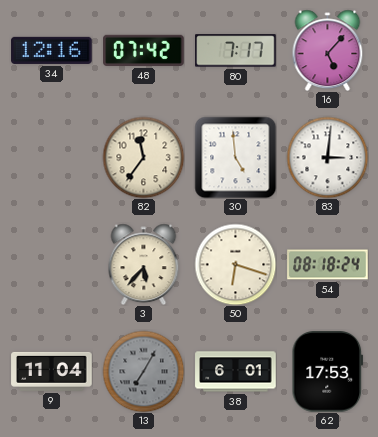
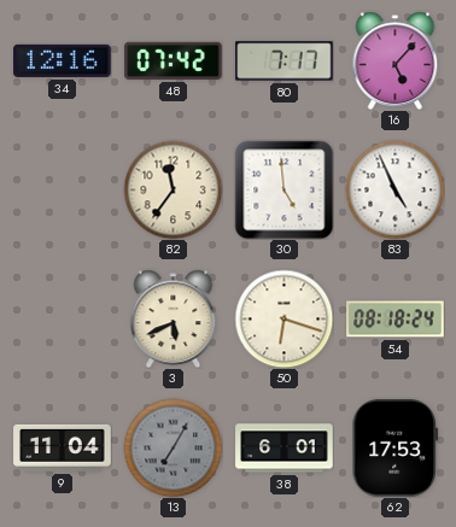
83: 3:01 -> 4:56
3: 5:37 -> 5:41
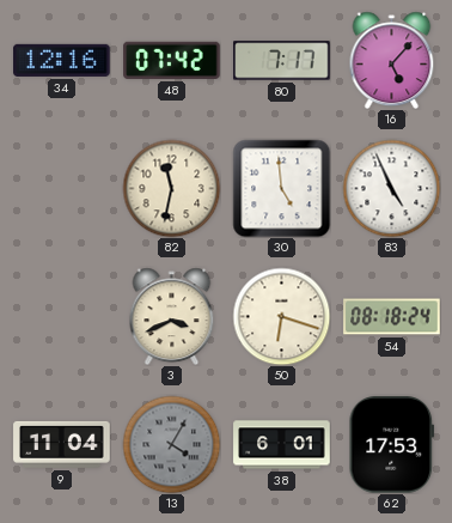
82: 11:36 -> 11:32
3: 5:41 -> 3:41
13: 7:05 -> 4:05
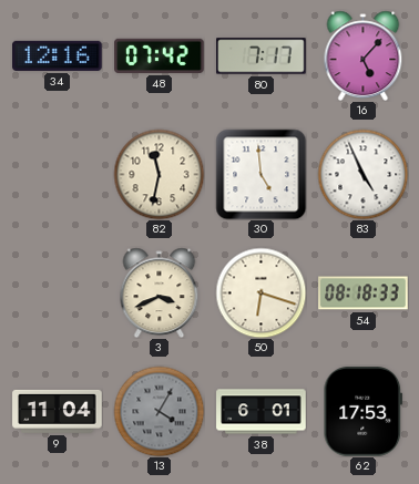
54: 08:18:24 -> 08:18:33
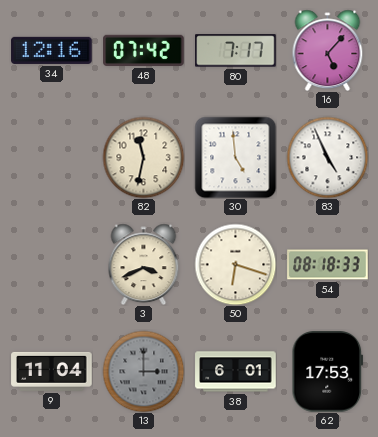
13: 4:05 -> 3:00
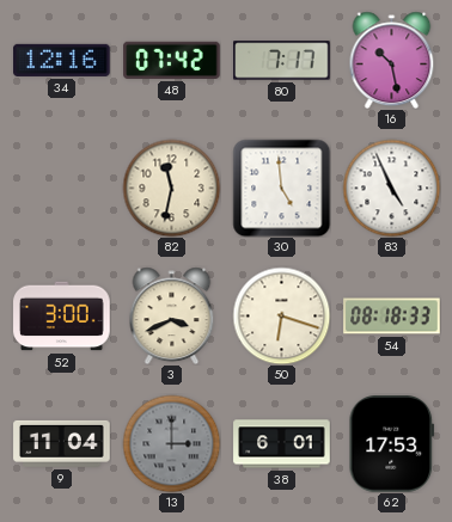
16: 5:07 -> 10:28
52: none -> 3:00
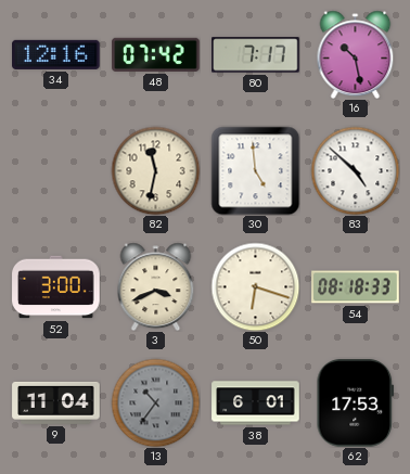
83: 4:56 -> 4:52
13: 3:00 -> 10:36
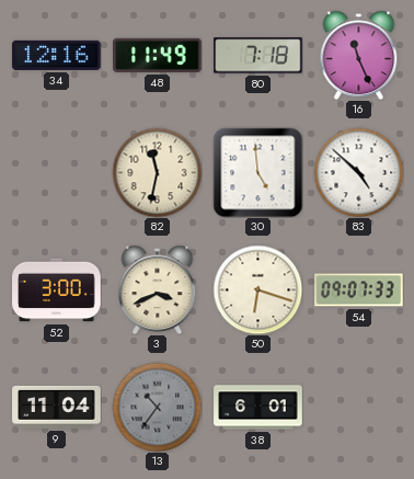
48: 07:42 -> 11:49
80: 7:17 -> 7:18
16: 10:28 -> 11:26
54: 08:18 -> 09:07
62: 17:53 -> none
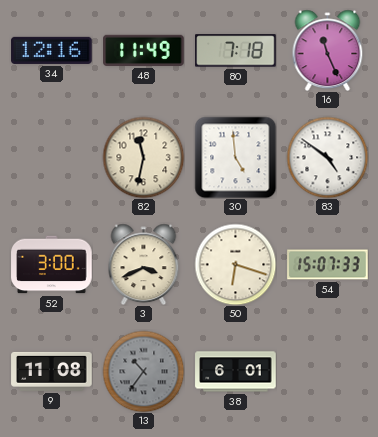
83: 4:52 -> 4:51
54: 09:07 -> 15:07
9: 11:04 -> 11:08
